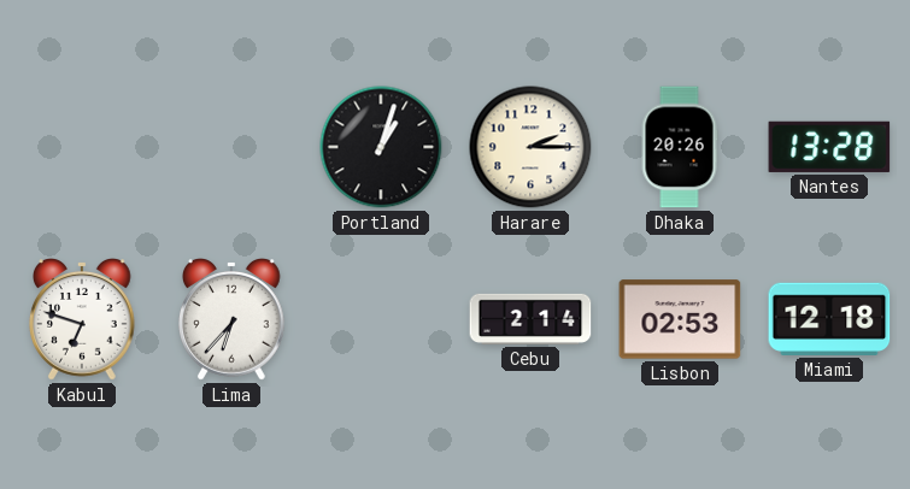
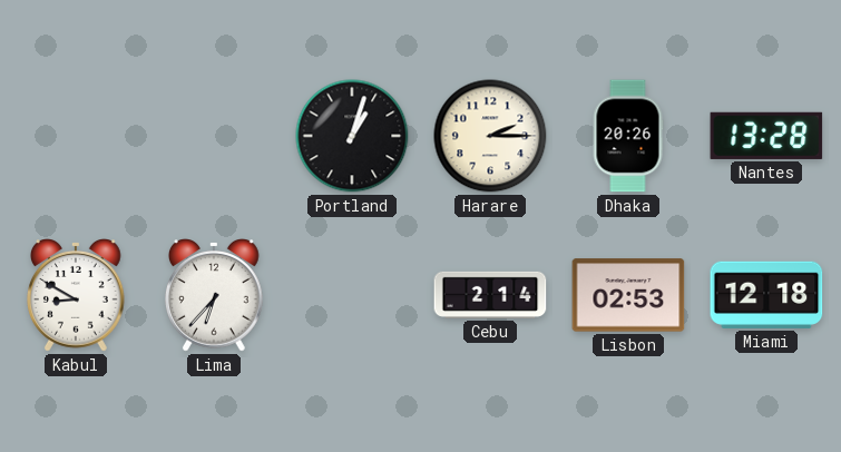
Kabul: 6:48 -> 8:50
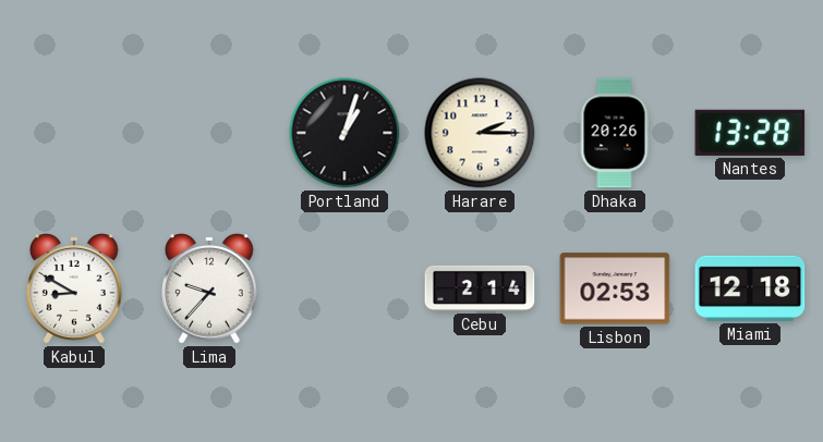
Lima: 6:37 -> 9:37
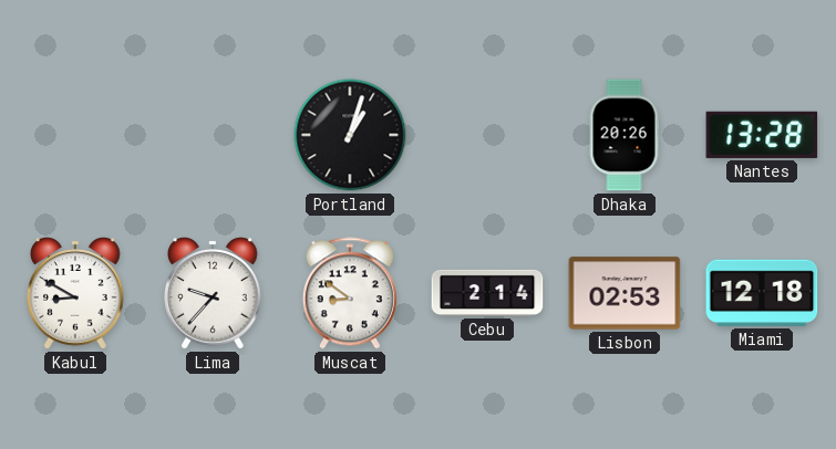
Harare: 2:15 -> none
Muscat: none -> 8:51
